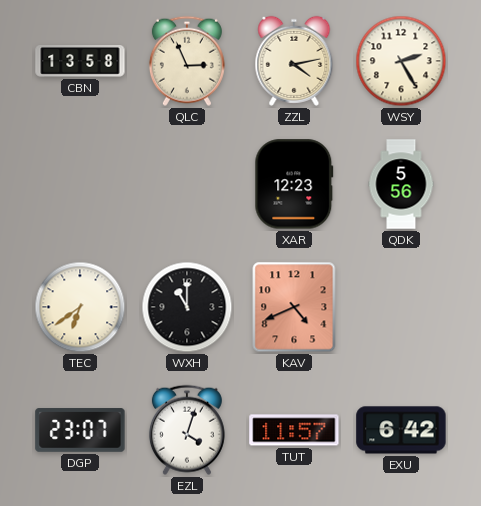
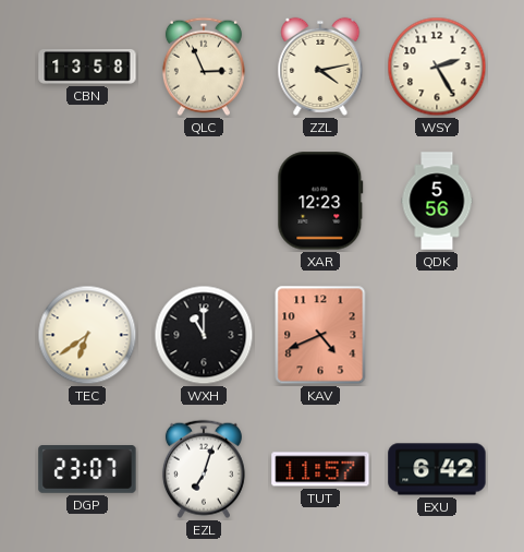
EZL: 4:03 -> 7:03
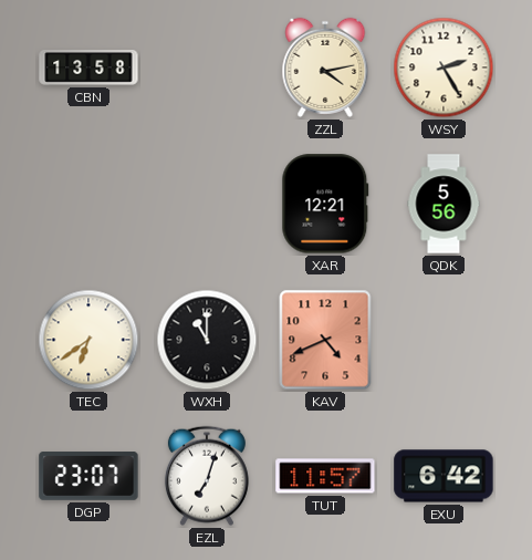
QLC: 2:56 -> none
XAR: 12:23 -> 12:21
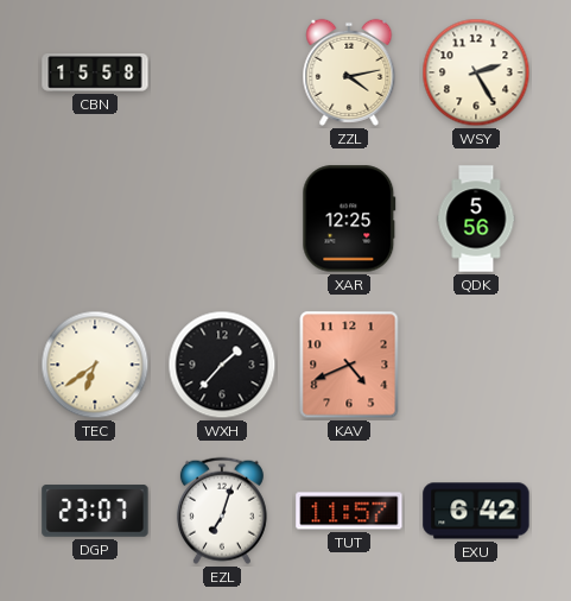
CBN: 13:58 -> 15:58
XAR: 12:21 -> 12:25
WXH: 11:00 -> 1:37
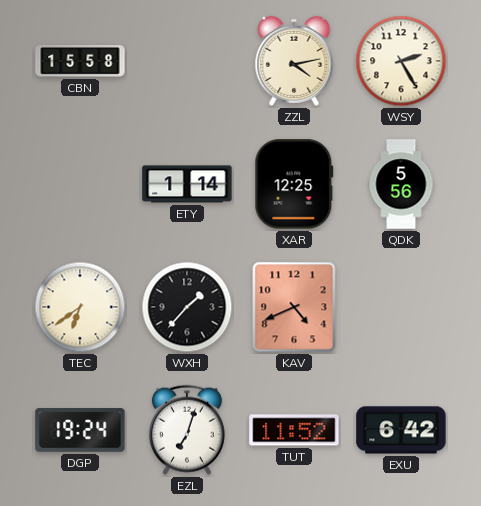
ETY: none -> 1:14
DGP: 23:07 -> 19:24
TUT: 11:57 -> 11:52
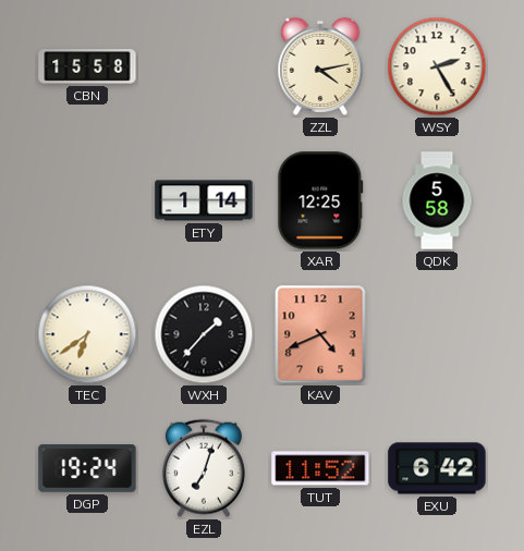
QDK: 5:56 -> 5:58
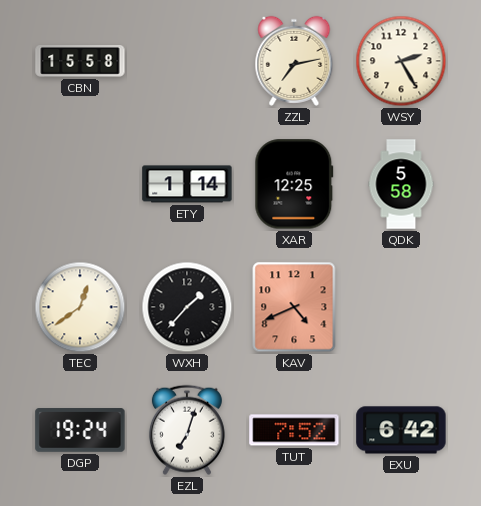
ZZL: 4:13 -> 7:13
TEC: 6:39 -> 12:39
TUT: 11:52 -> 7:52
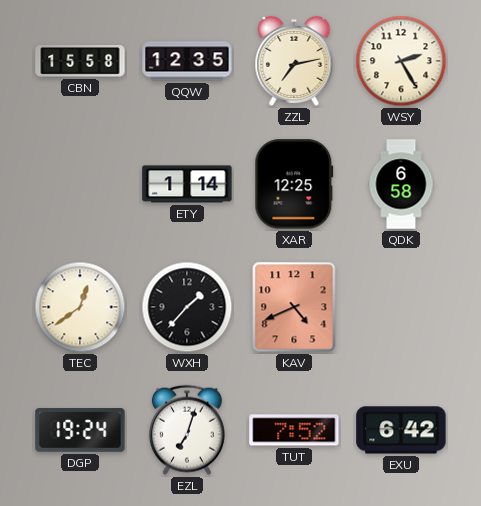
QQW: none -> 12:35
QDK: 5:58 -> 6:58
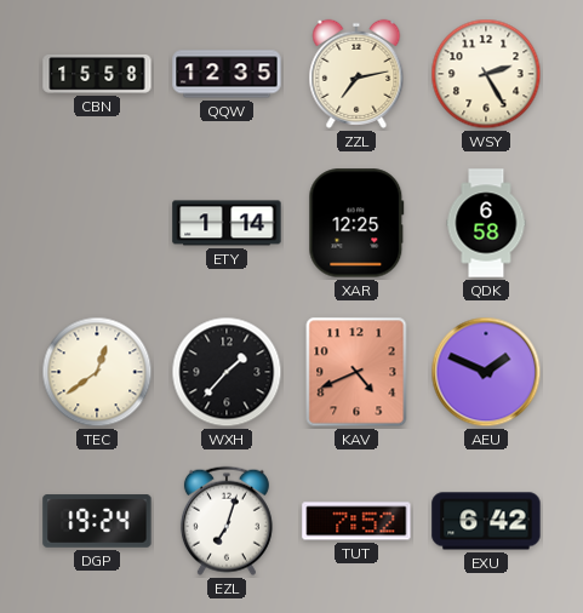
AEU: none -> 1:49
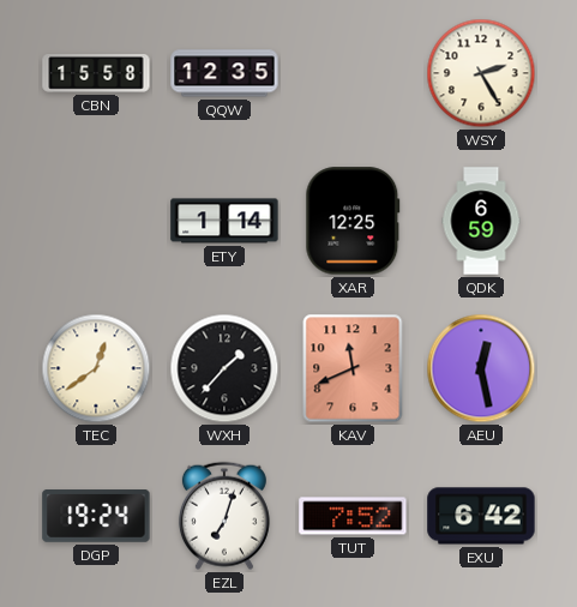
ZZL: 7:13 -> none
QDK: 6:58 -> 6:59
KAV: 4:41 -> 11:41
AEU: 1:49 -> 12:28
